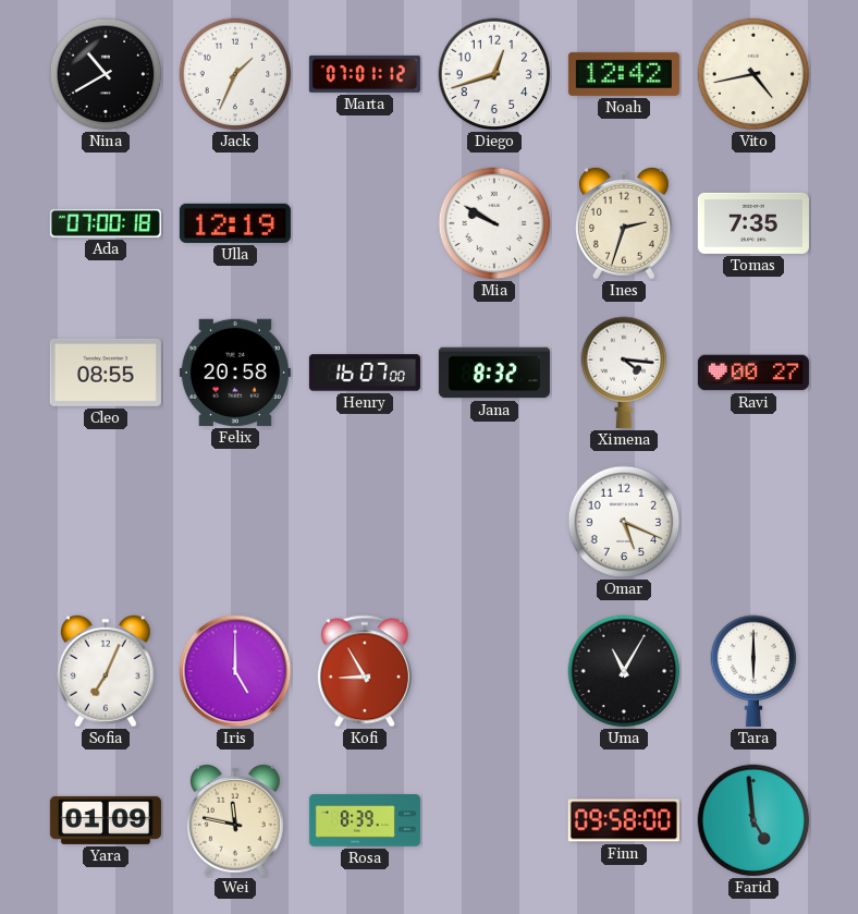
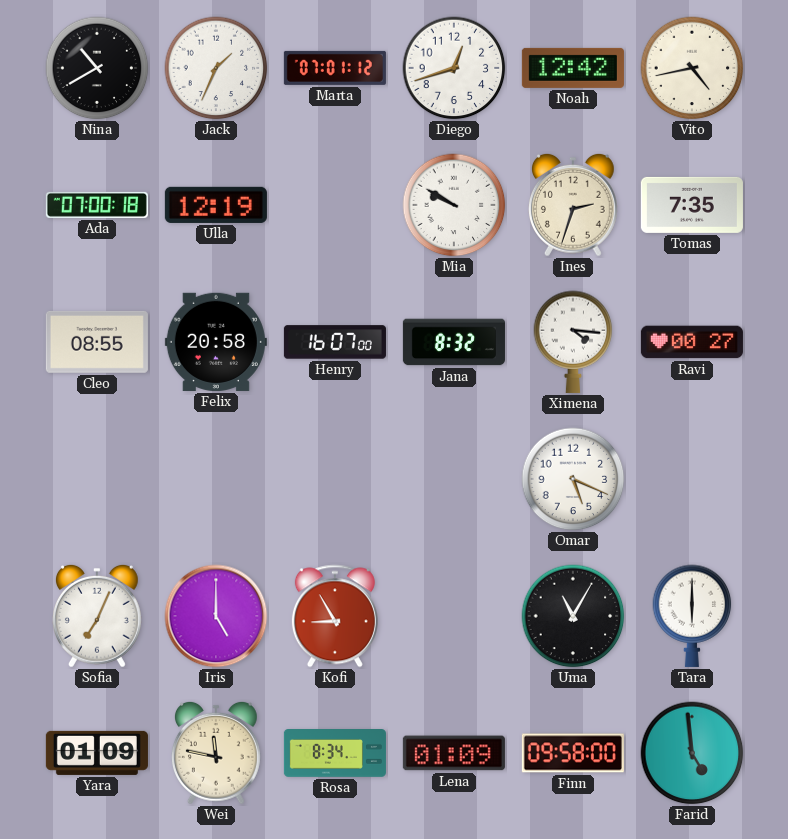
Rosa: 8:39 -> 8:34
Lena: none -> 01:09
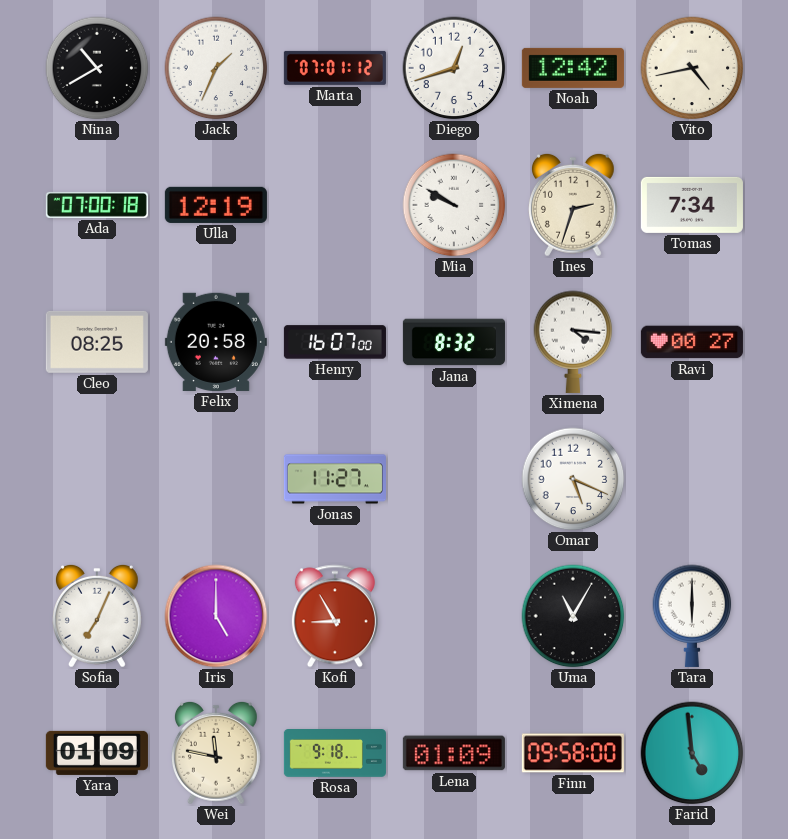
Tomas: 7:35 -> 7:34
Cleo: 08:55 -> 08:25
Jonas: none -> 11:27
Rosa: 8:34 -> 9:18
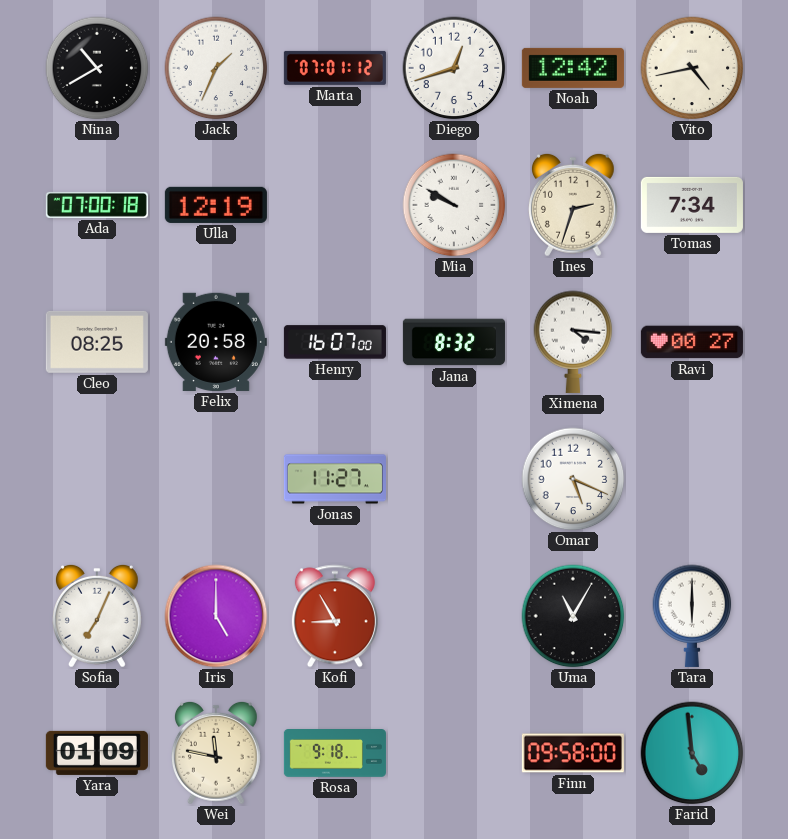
Lena: 01:09 -> none
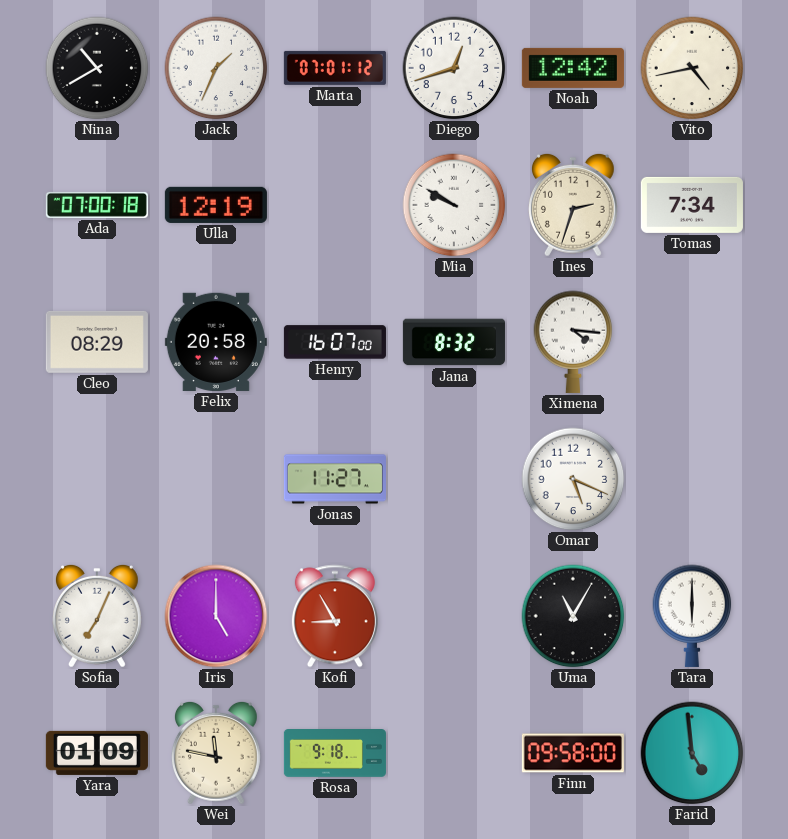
Cleo: 08:25 -> 08:29
Ravi: 00:27 -> none
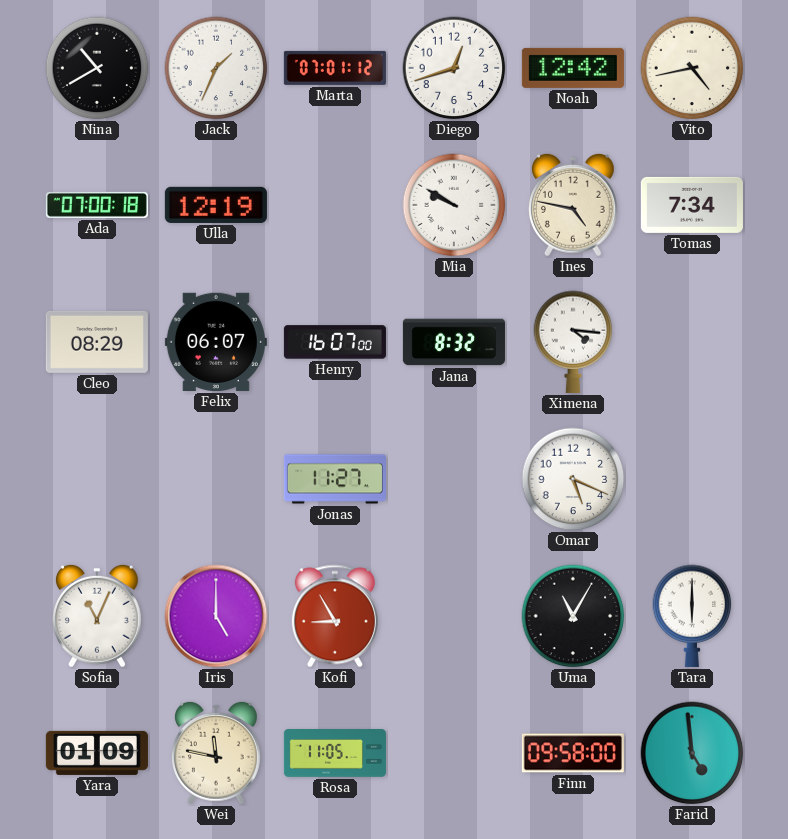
Ines: 2:33 -> 4:47
Felix: 20:58 -> 06:07
Sofia: 7:04 -> 11:04
Rosa: 9:18 -> 11:05
